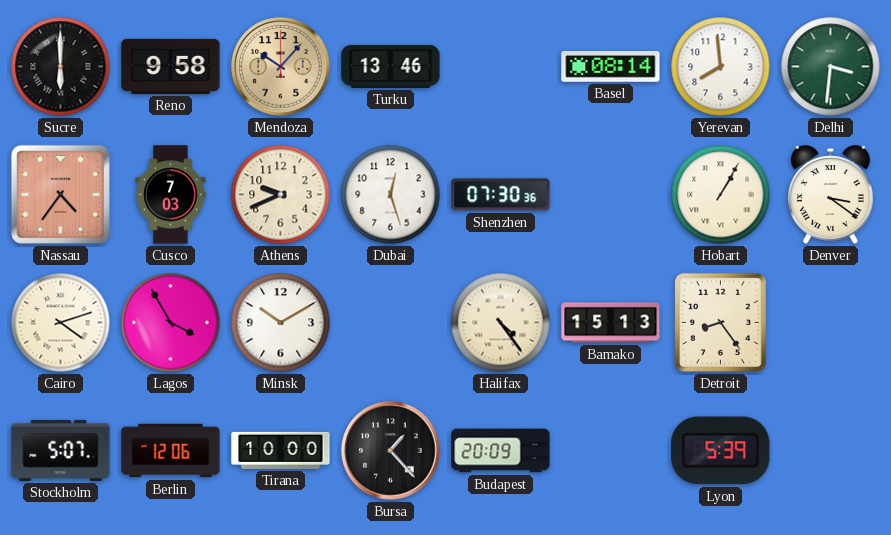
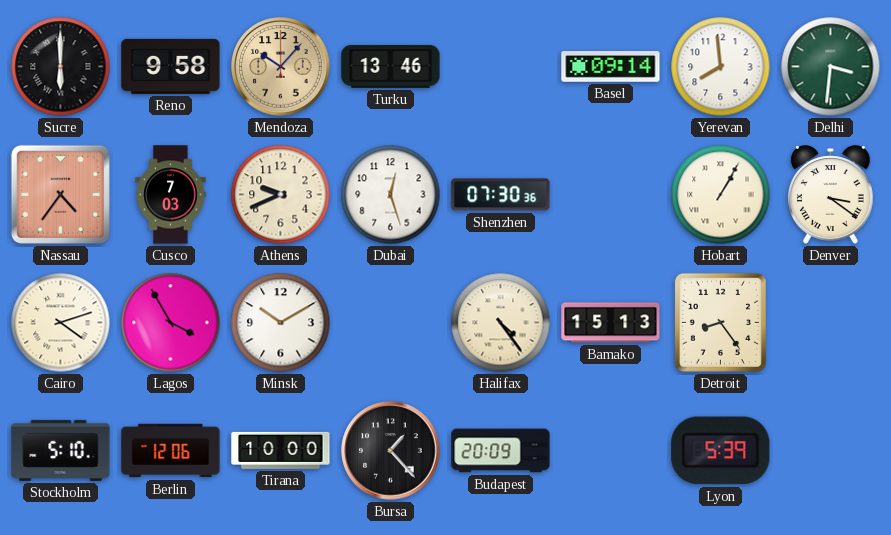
Basel: 08:14 -> 09:14
Stockholm: 5:07 -> 5:10
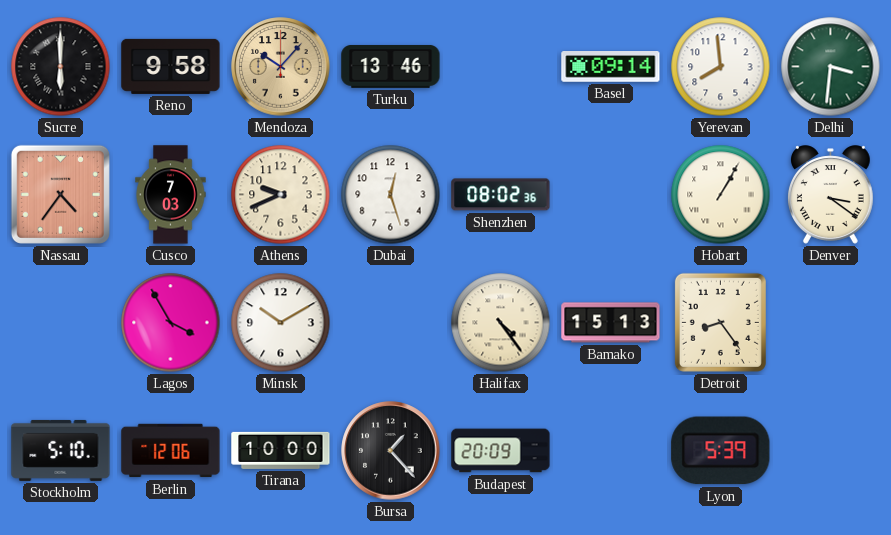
Shenzhen: 07:30 -> 08:02
Cairo: 4:12 -> none
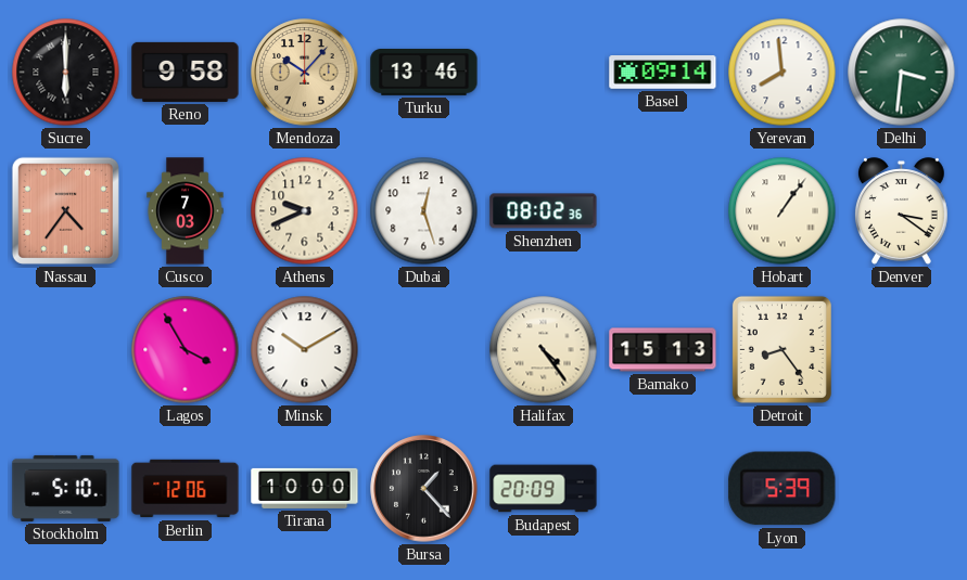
Hobart: 1:05 -> 1:06
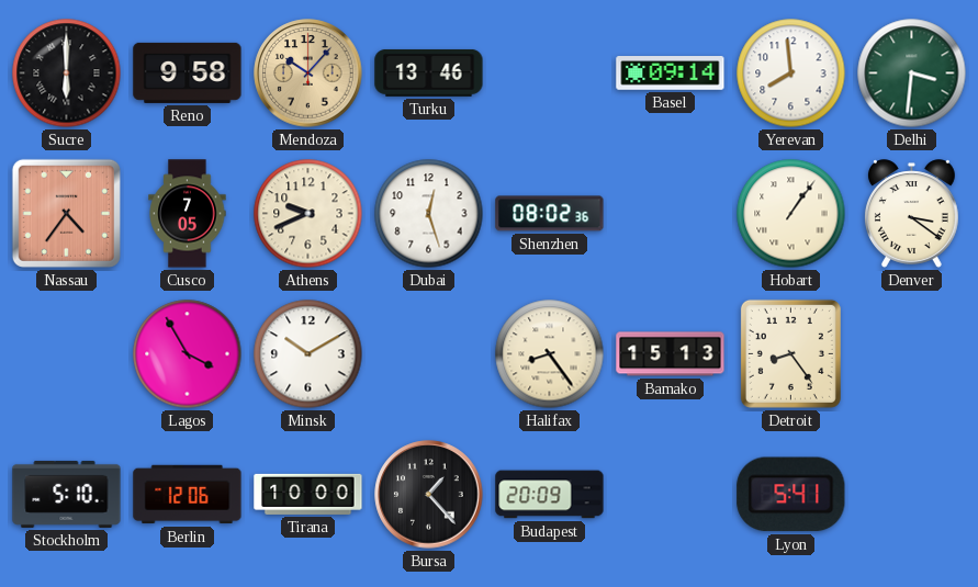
Cusco: 7:03 -> 7:05
Halifax: 4:24 -> 8:24
Lyon: 5:39 -> 5:41
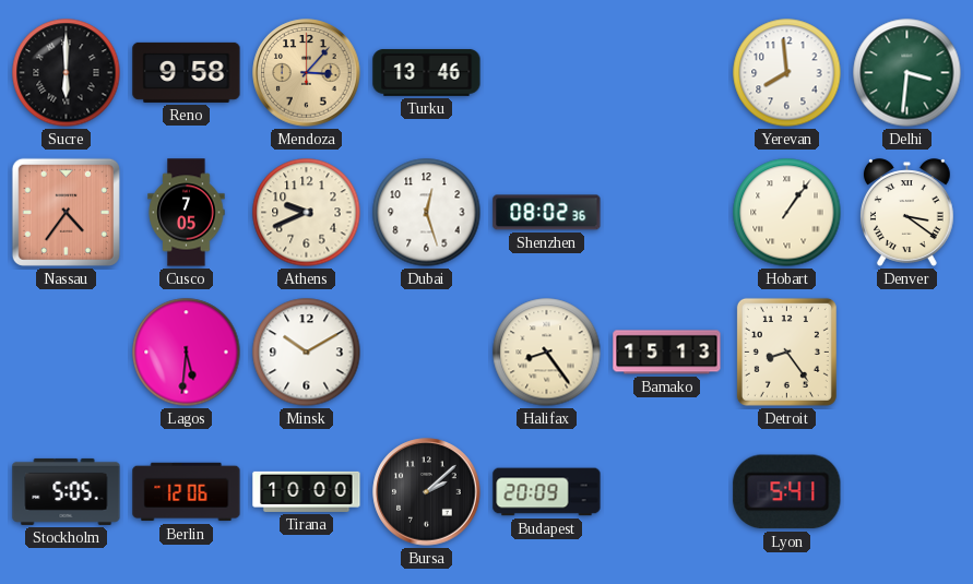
Mendoza: 10:07 -> 3:07
Basel: 09:14 -> none
Lagos: 3:55 -> 5:31
Stockholm: 5:10 -> 5:05
Bursa: 1:23 -> 2:08
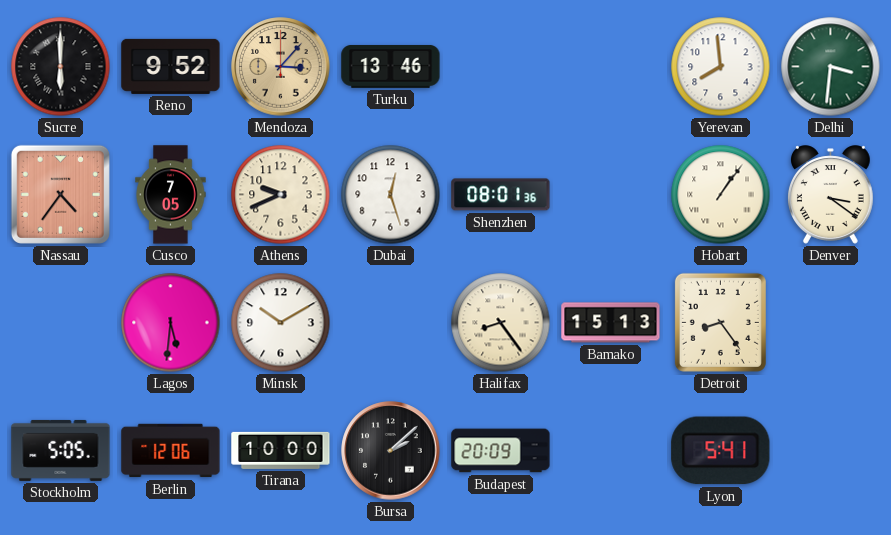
Reno: 9:58 -> 9:52
Shenzhen: 08:02 -> 08:01
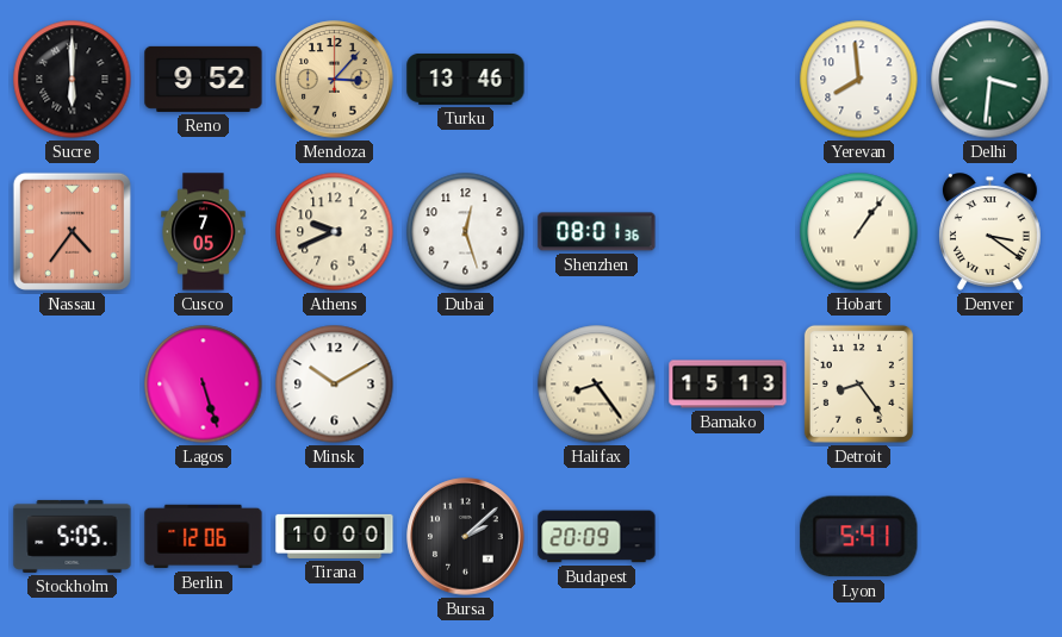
Lagos: 5:31 -> 5:27
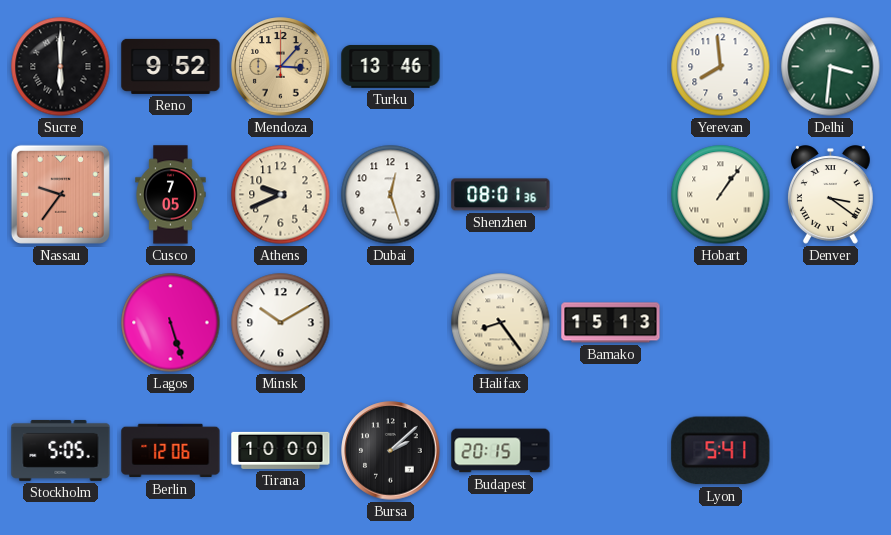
Nassau: 4:36 -> 9:36
Detroit: 8:24 -> none
Budapest: 20:09 -> 20:15
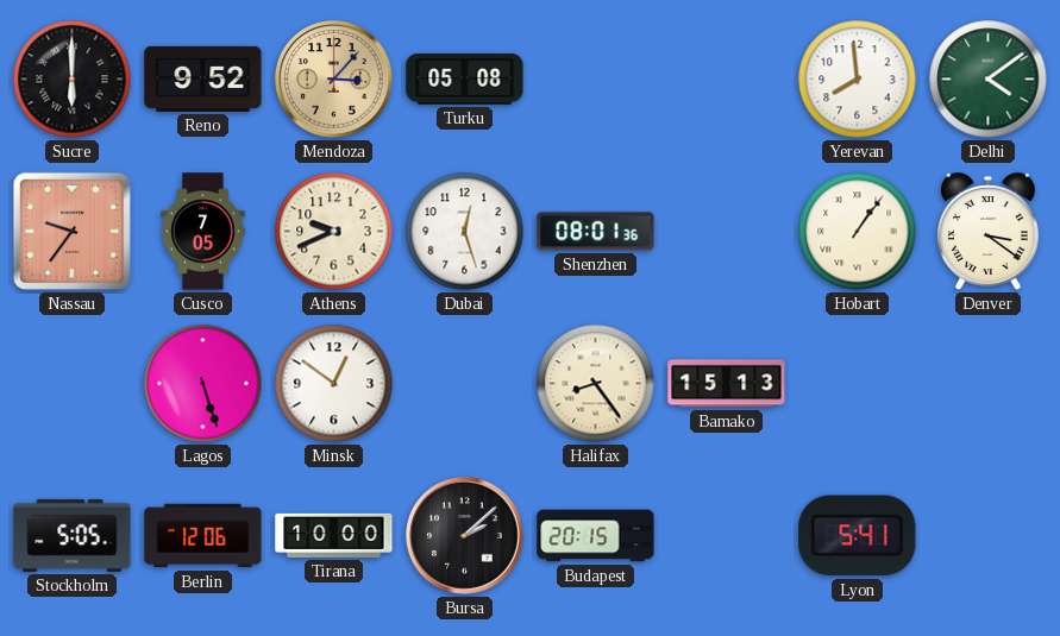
Turku: 13:46 -> 05:08
Delhi: 3:31 -> 4:09
Minsk: 10:10 -> 12:51
